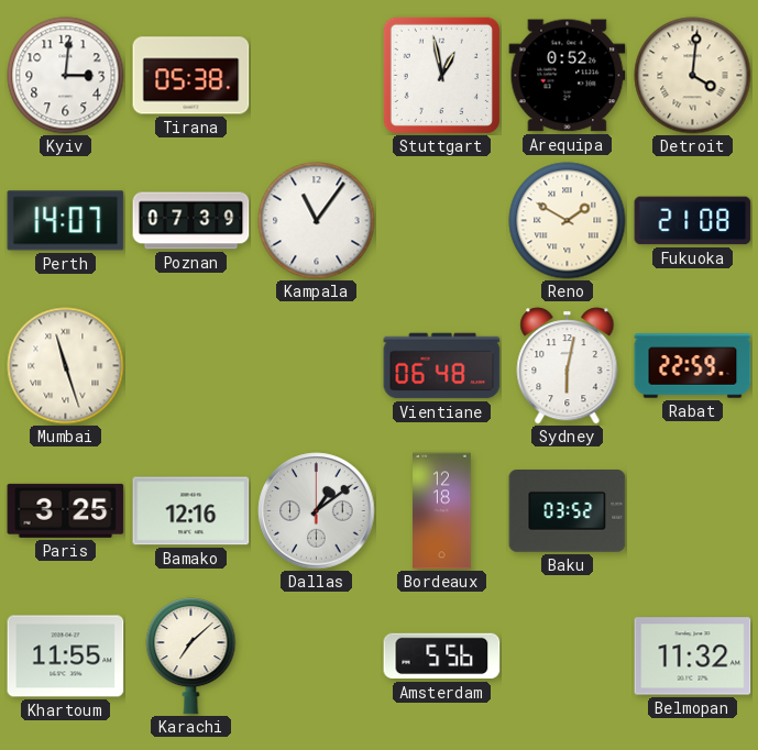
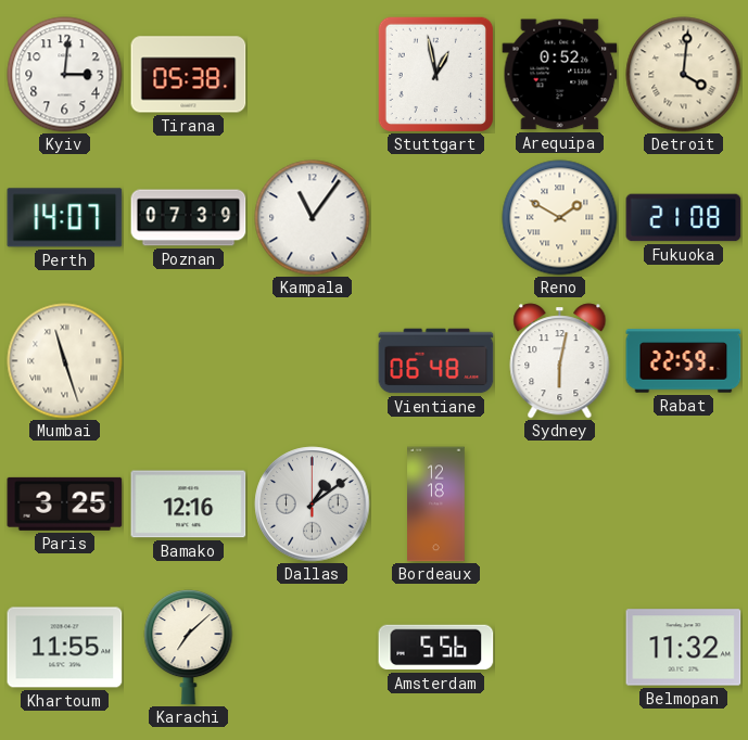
Baku: 03:52 -> none
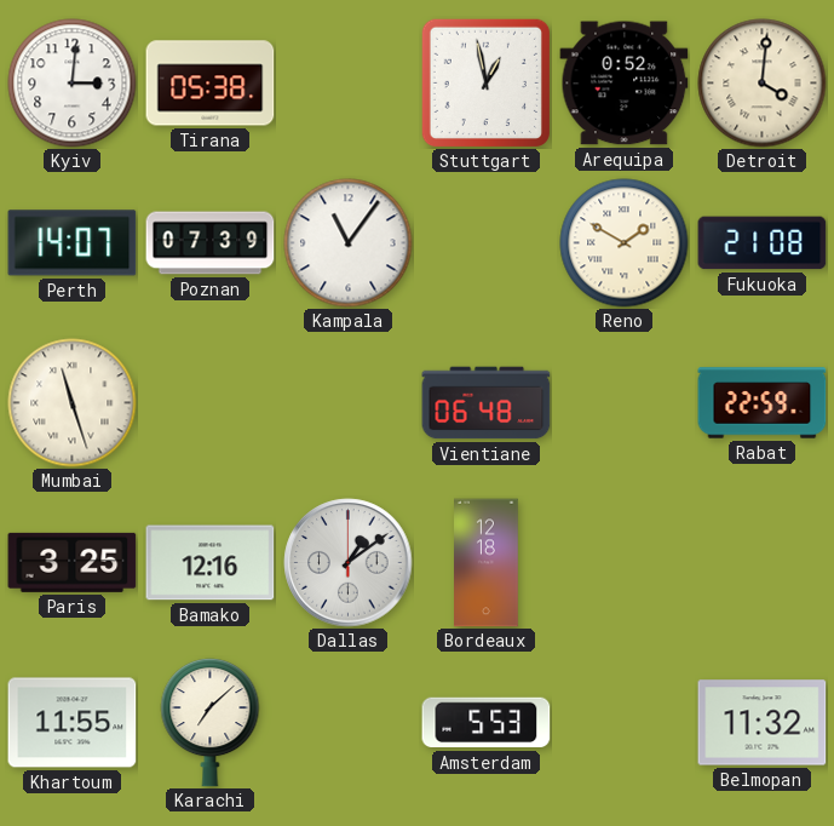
Sydney: 6:02 -> none
Amsterdam: 5:56 -> 5:53
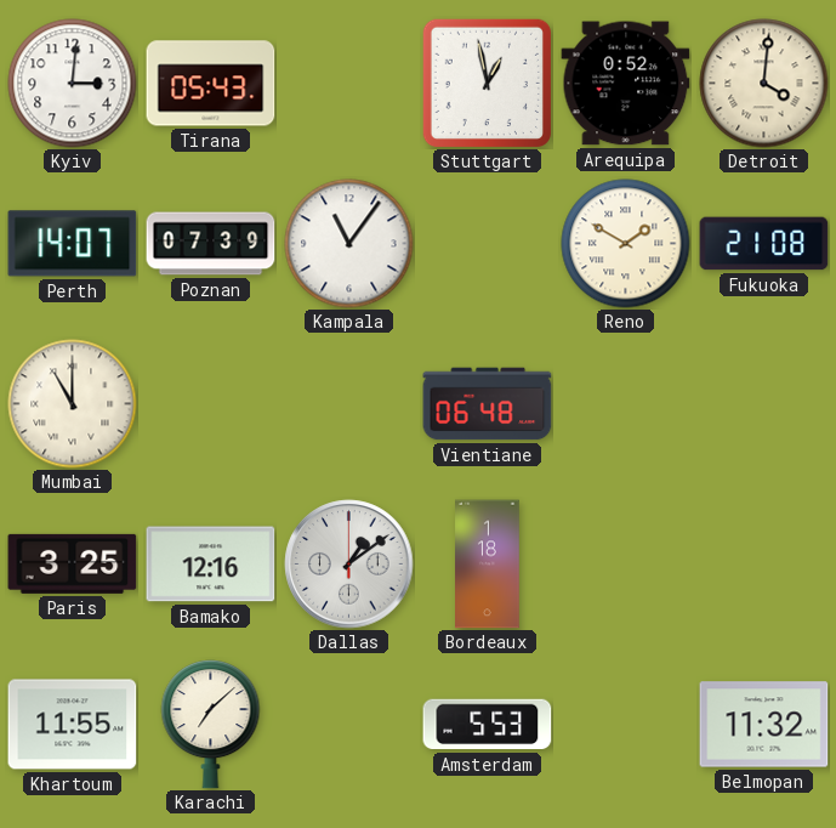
Tirana: 05:38 -> 05:43
Mumbai: 11:27 -> 11:00
Rabat: 22:59 -> none
Bordeaux: 12:18 -> 1:18
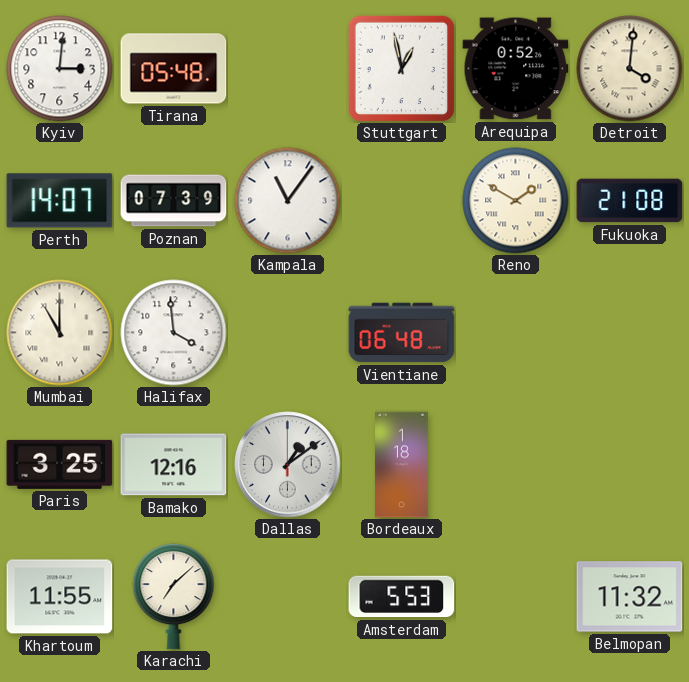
Tirana: 05:43 -> 05:48
Halifax: none -> 3:59
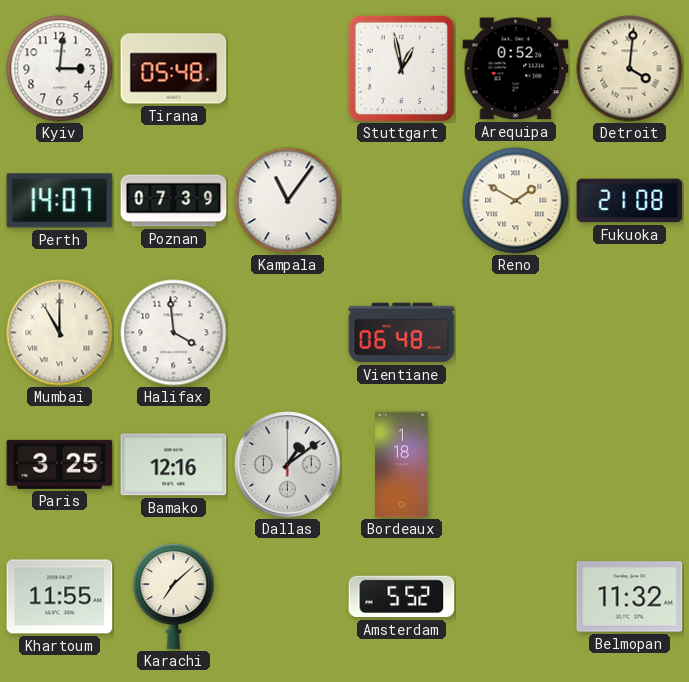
Amsterdam: 5:53 -> 5:52
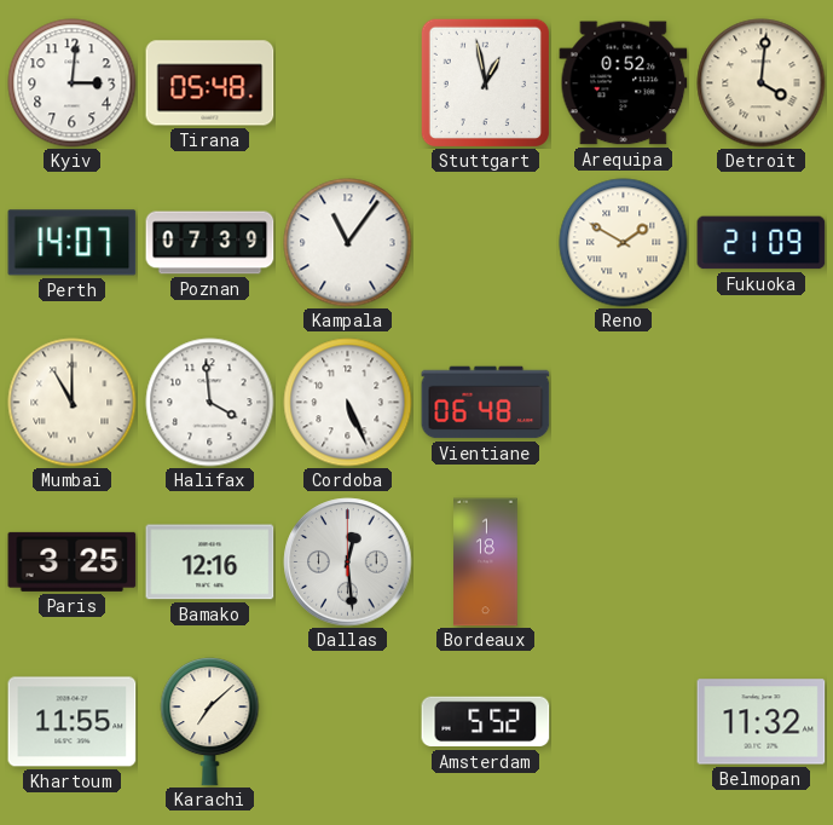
Fukuoka: 21:08 -> 21:09
Cordoba: none -> 5:26
Dallas: 1:09 -> 12:29
